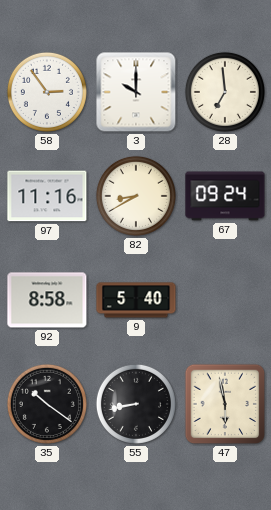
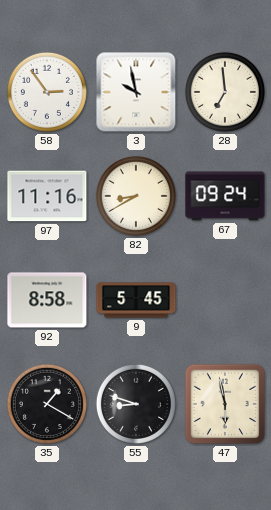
3: 10:00 -> 9:58
9: 5:40 -> 5:45
35: 10:21 -> 1:20
55: 8:43 -> 8:48
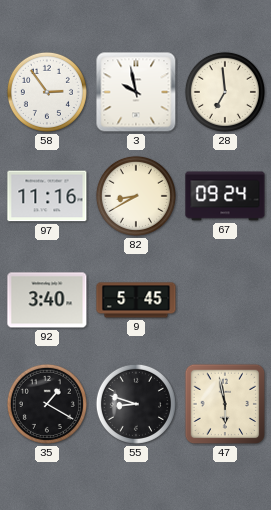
92: 8:58 -> 3:40
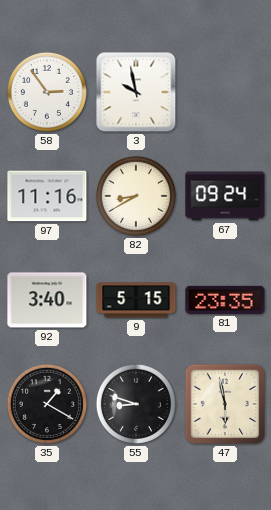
28: 6:59 -> none
9: 5:45 -> 5:15
81: none -> 23:35
